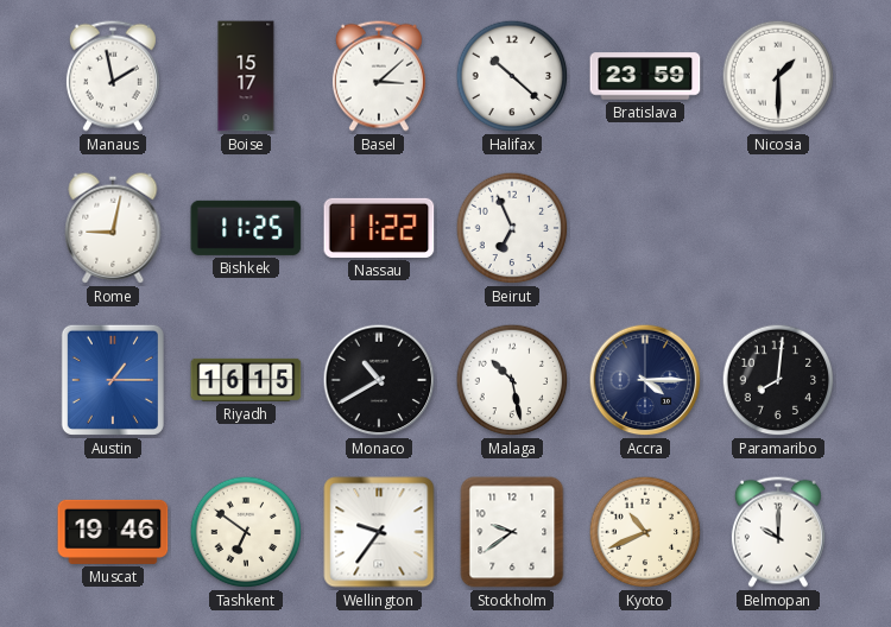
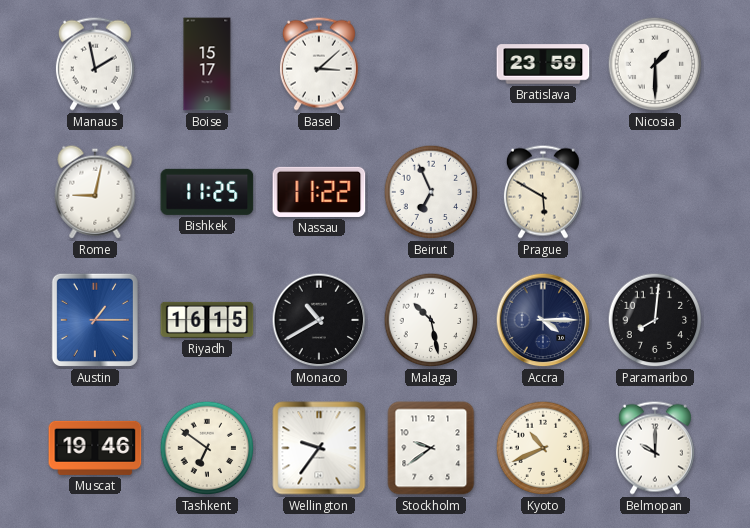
Halifax: 10:22 -> none
Prague: none -> 5:50
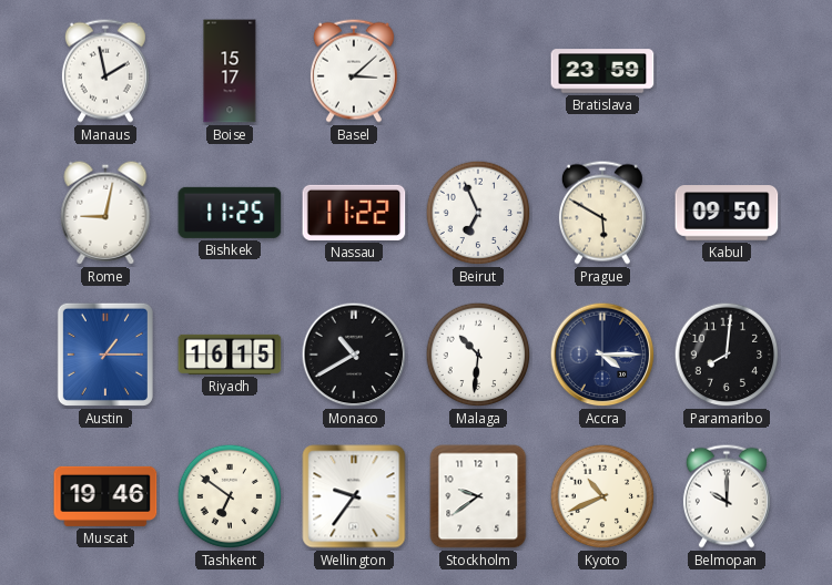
Nicosia: 1:30 -> none
Kabul: none -> 09:50
Malaga: 10:28 -> 10:31
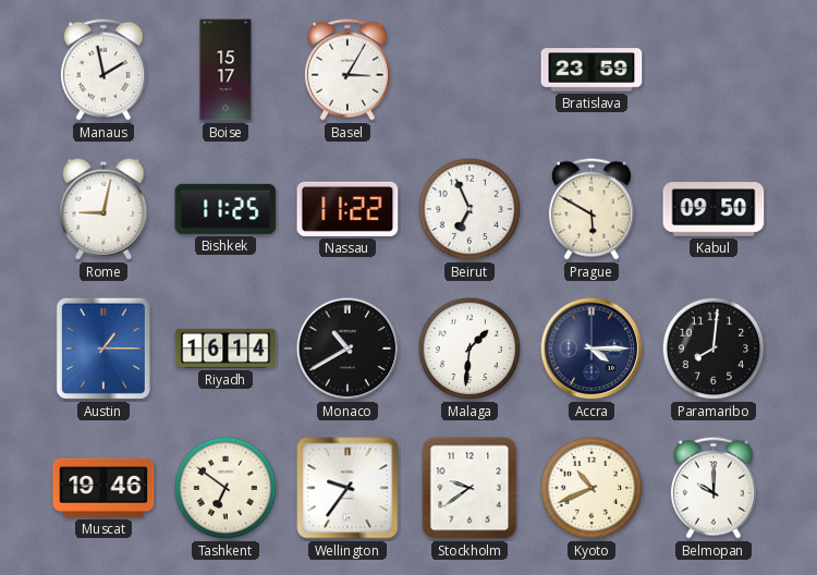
Basel: 3:08 -> 3:05
Riyadh: 16:15 -> 16:14
Malaga: 10:31 -> 1:31
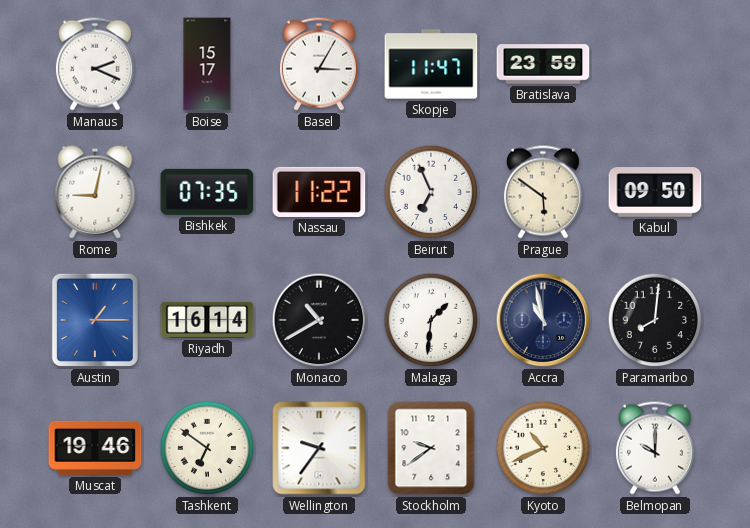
Manaus: 1:58 -> 2:19
Skopje: none -> 11:47
Bishkek: 11:25 -> 07:35
Prague: 5:50 -> 5:51
Accra: 4:15 -> 10:58
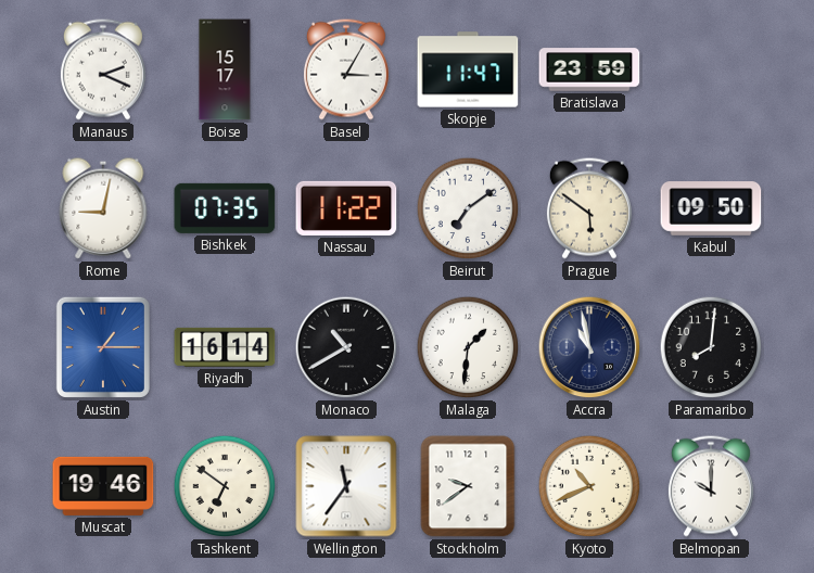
Beirut: 6:56 -> 7:09
Wellington: 9:36 -> 11:36
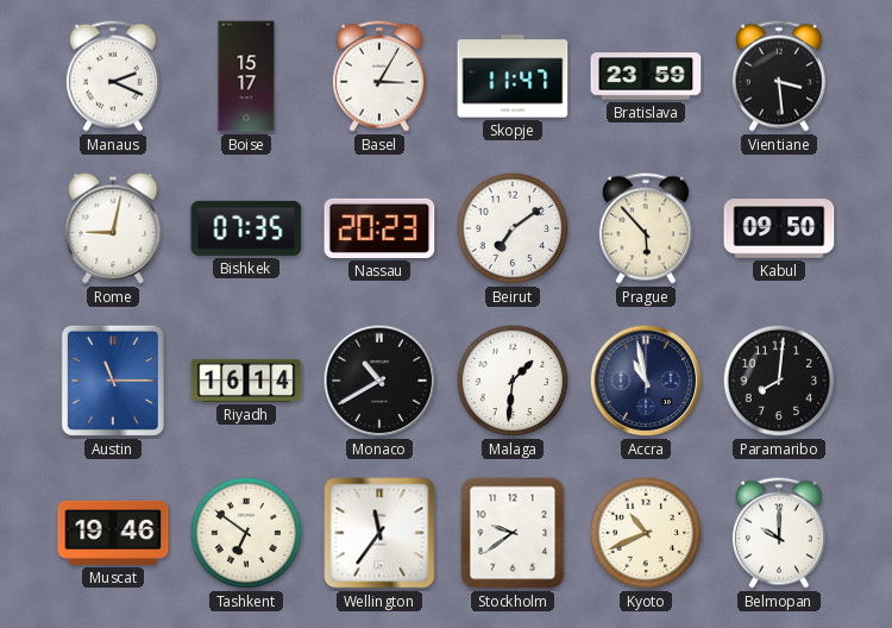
Vientiane: none -> 3:29
Nassau: 11:22 -> 20:23
Prague: 5:51 -> 5:53
Austin: 1:15 -> 11:15
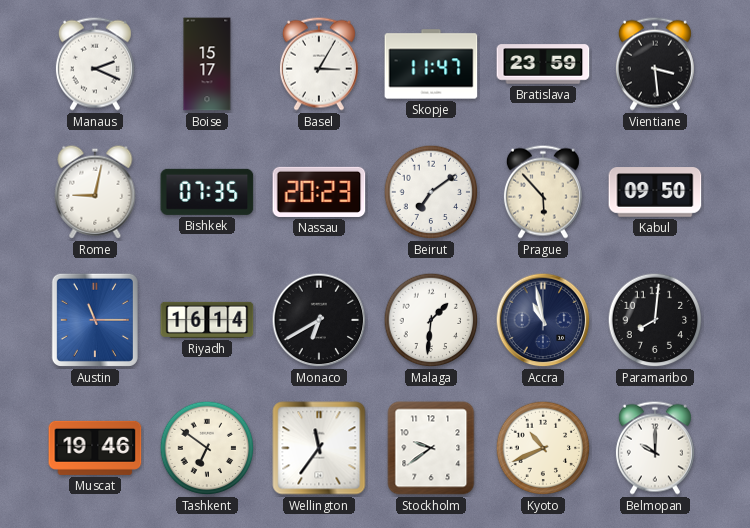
Monaco: 10:40 -> 6:40
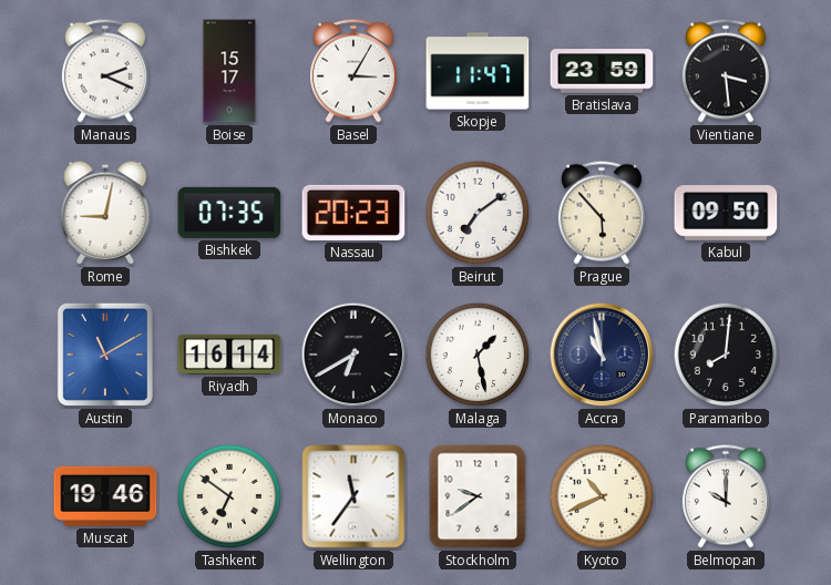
Austin: 11:15 -> 11:10
Malaga: 1:31 -> 1:28
